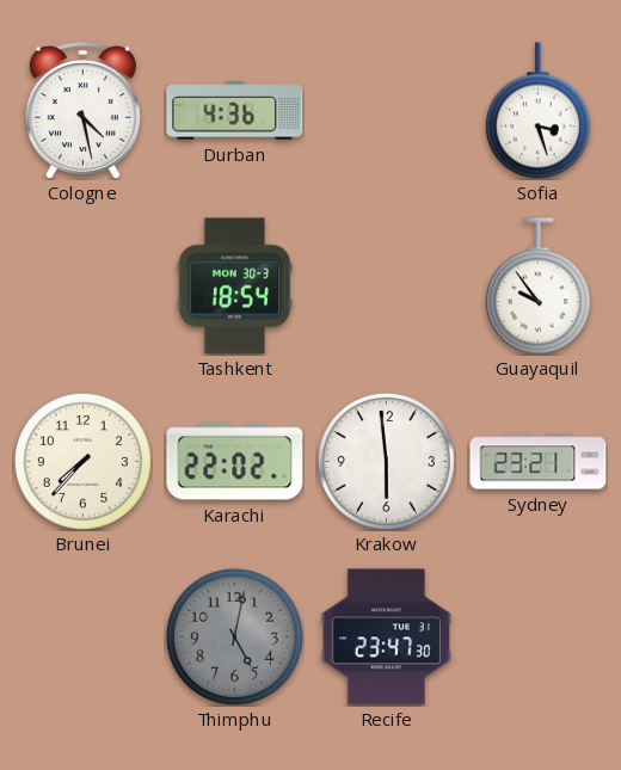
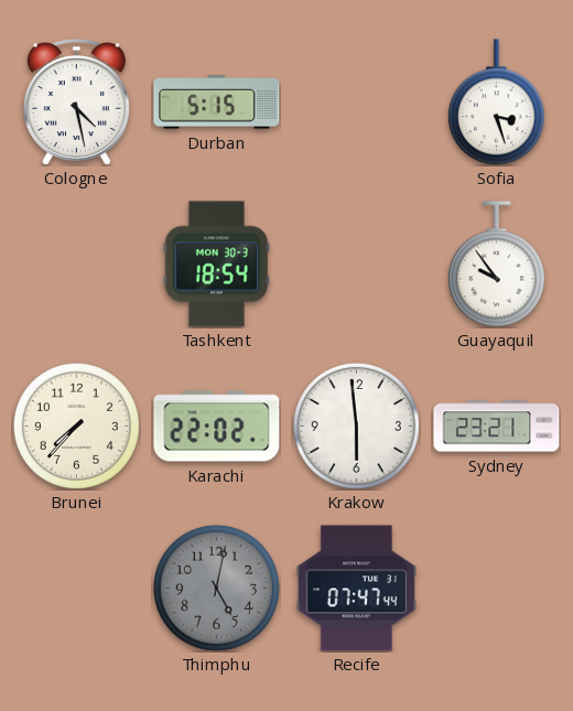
Durban: 4:36 -> 5:15
Recife: 23:47 -> 07:47
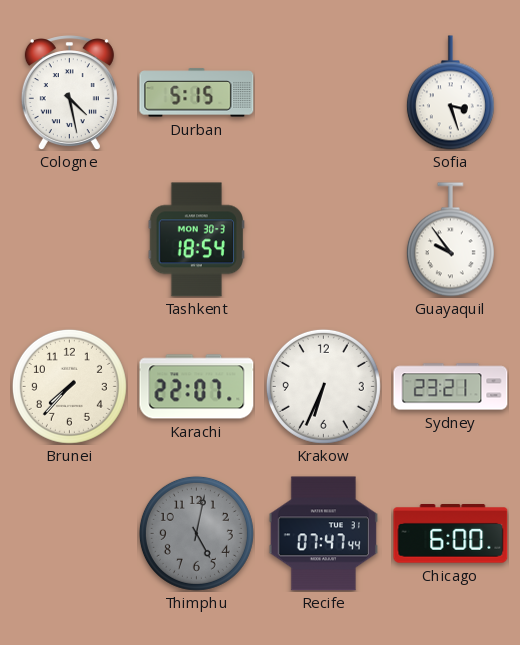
Karachi: 22:02 -> 22:07
Krakow: 5:59 -> 6:34
Chicago: none -> 6:00
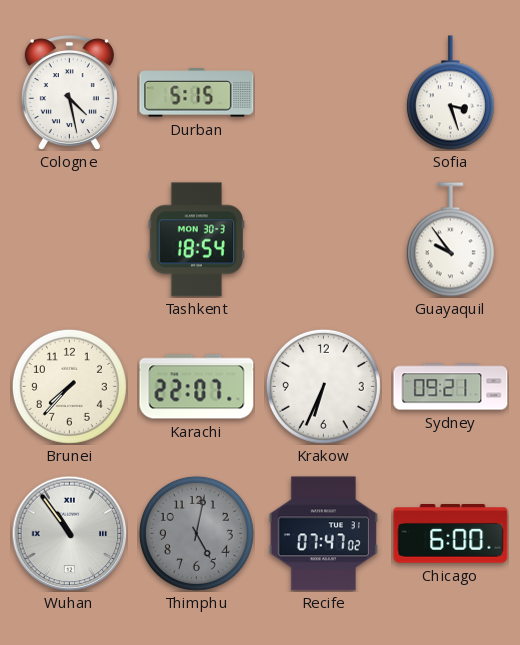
Sydney: 23:21 -> 09:21
Wuhan: none -> 10:54
Recife: 07:47:44 -> 07:47:02
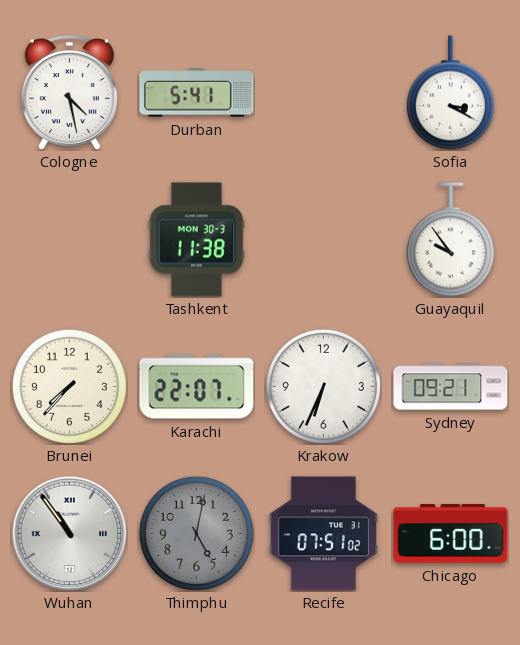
Durban: 5:15 -> 5:41
Sofia: 3:27 -> 3:20
Tashkent: 18:54 -> 11:38
Recife: 07:47 -> 07:51
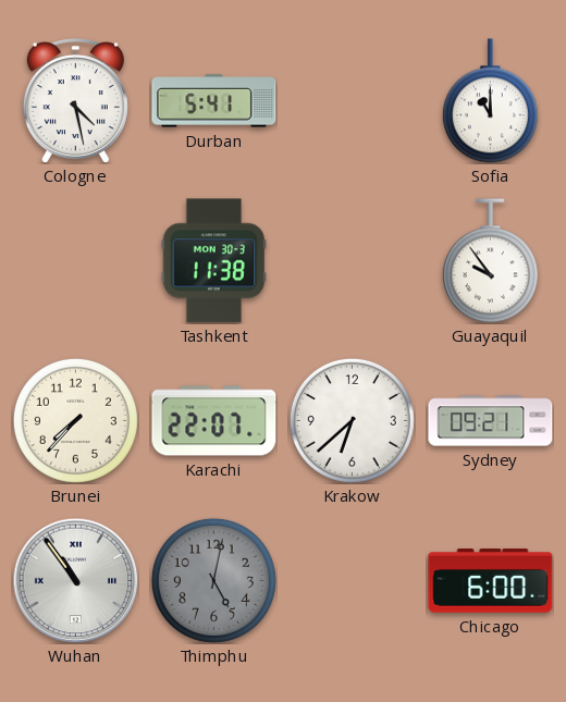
Sofia: 3:20 -> 11:00
Krakow: 6:34 -> 6:38
Recife: 07:51 -> none
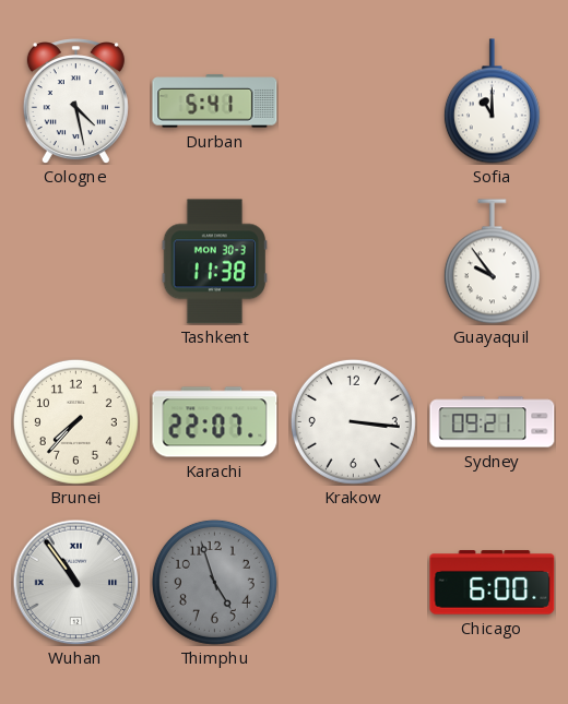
Krakow: 6:38 -> 3:16
Thimphu: 5:02 -> 4:57
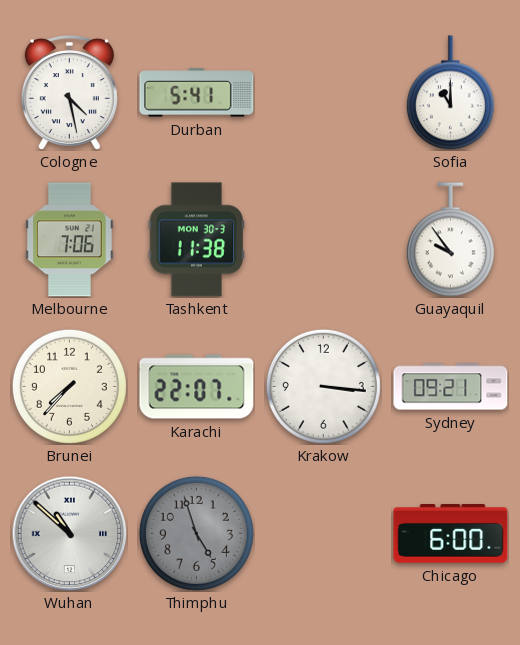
Melbourne: none -> 7:06
Wuhan: 10:54 -> 10:52
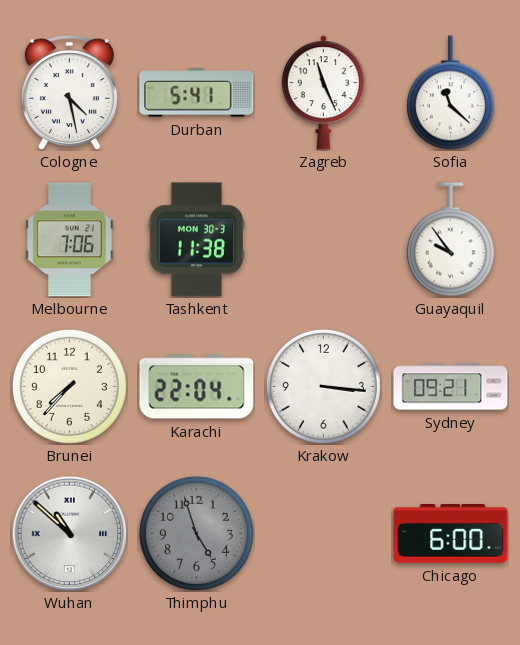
Zagreb: none -> 11:26
Sofia: 11:00 -> 11:22
Karachi: 22:07 -> 22:04
